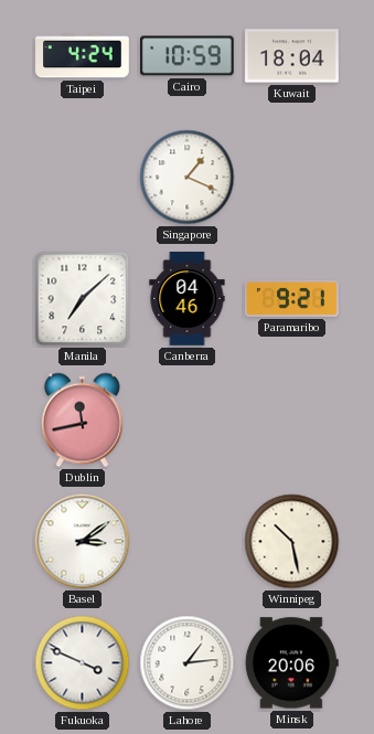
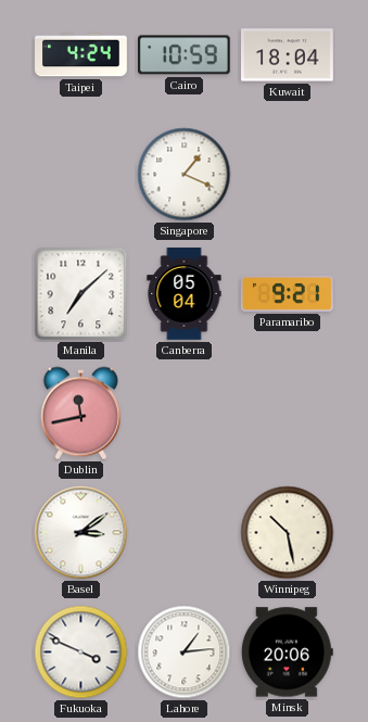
Canberra: 04:46 -> 05:04
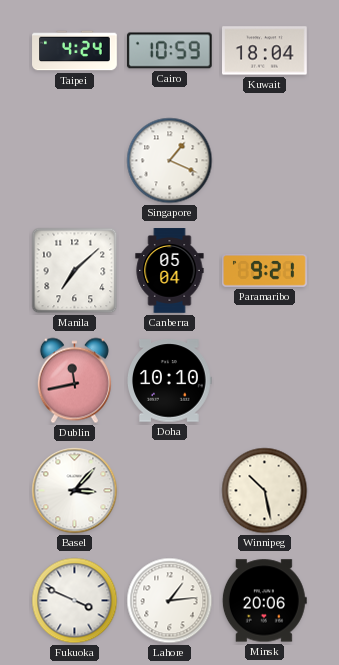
Doha: none -> 10:10
Basel: 3:09 -> 3:07
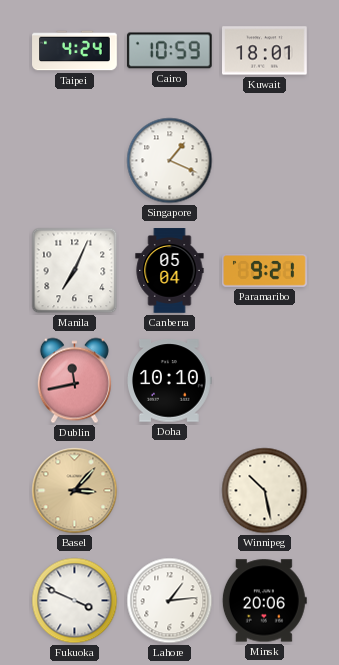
Kuwait: 18:04 -> 18:01
Manila: 7:08 -> 7:04
Basel dial: white -> champagne
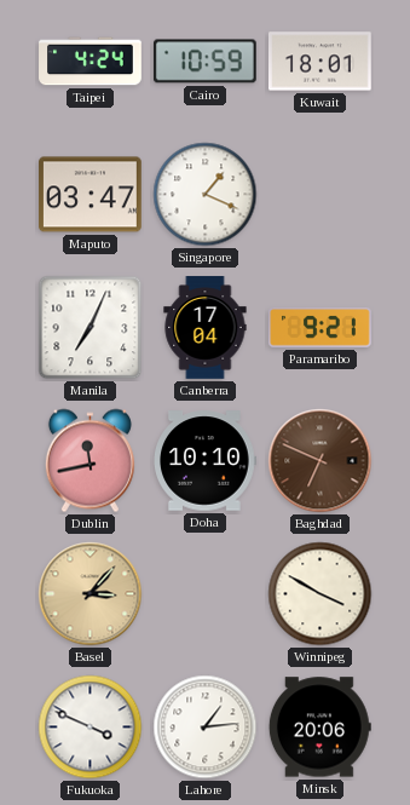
Maputo: none -> 03:47
Canberra: 05:04 -> 17:04
Baghdad: none -> 6:49
Winnipeg: 10:28 -> 3:50
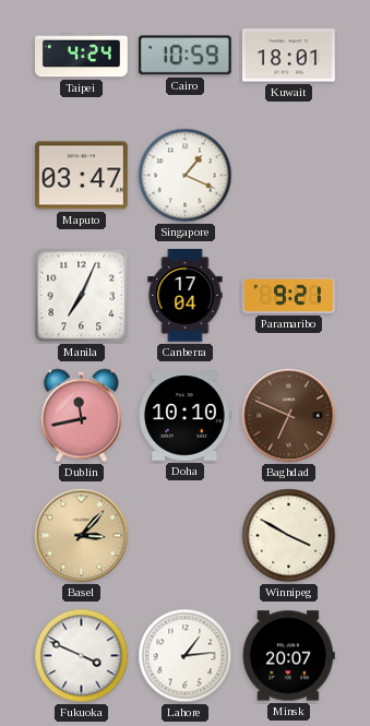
Minsk: 20:06 -> 20:07
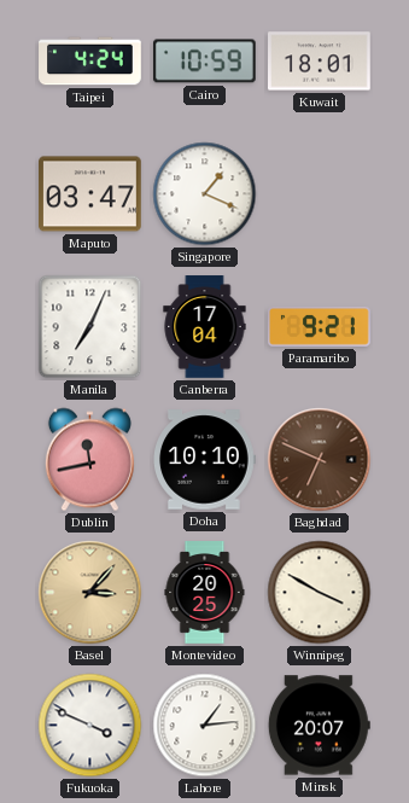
Montevideo: none -> 20:25
